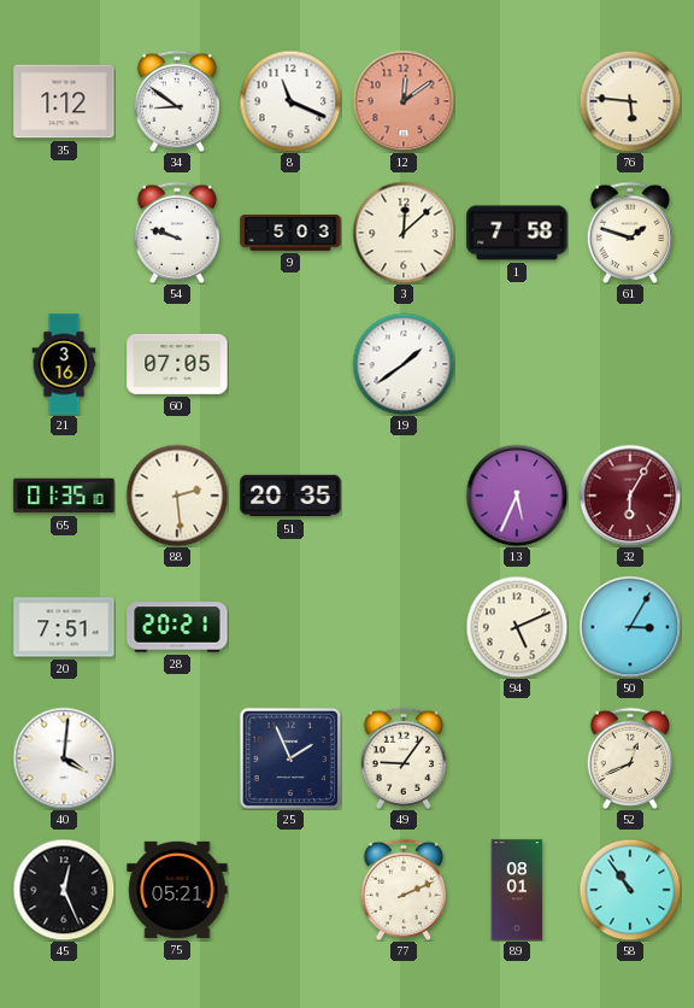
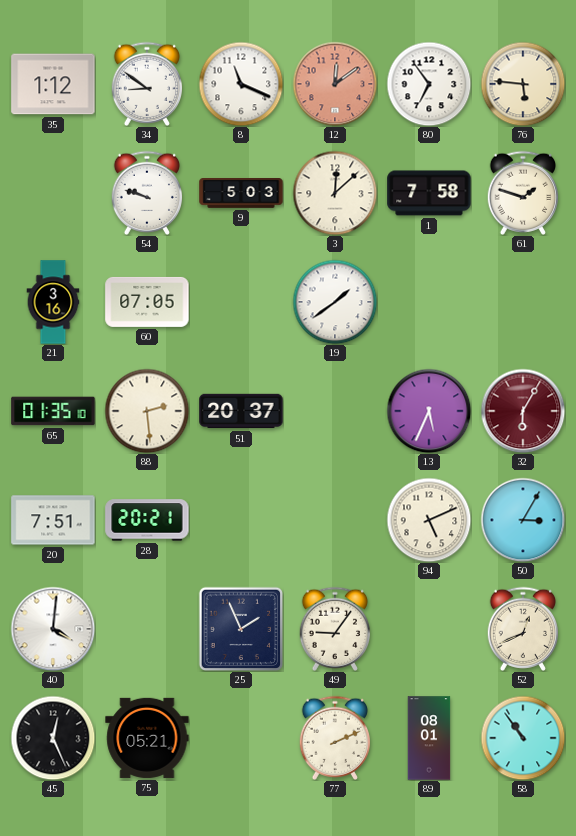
80: none -> 6:54
51: 20:35 -> 20:37
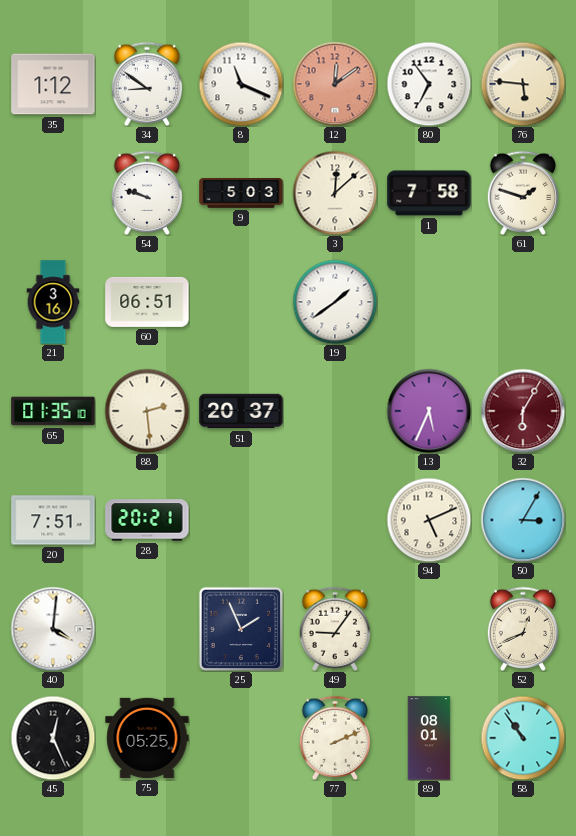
60: 07:05 -> 06:51
75: 05:21 -> 05:25
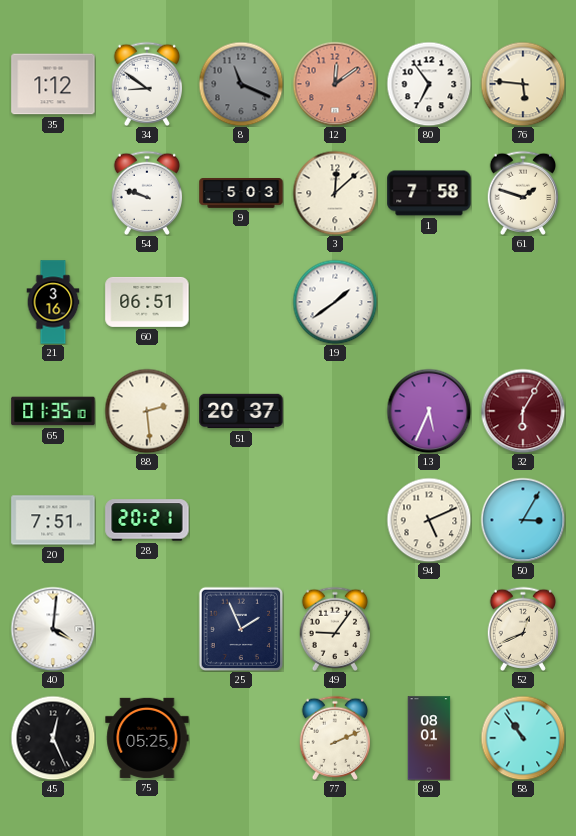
8 dial: white -> grey
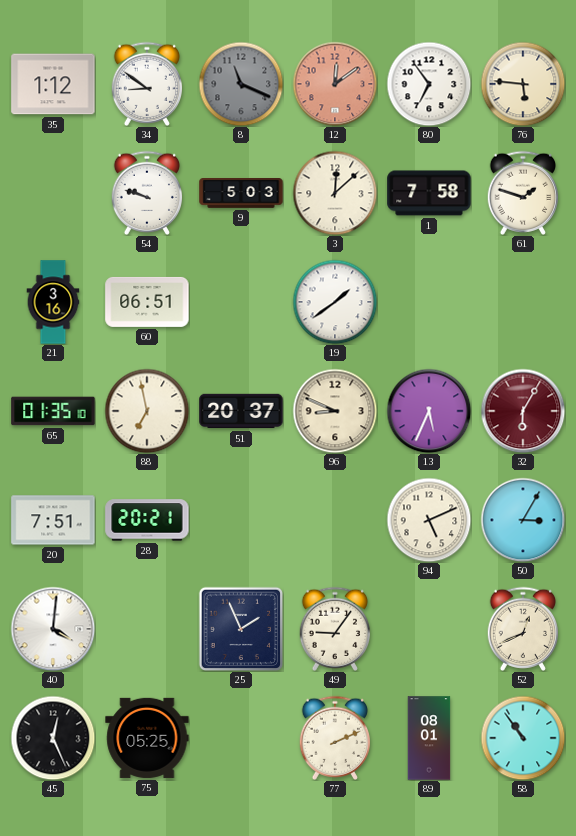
88: 2:29 -> 6:58
96: none -> 8:49
